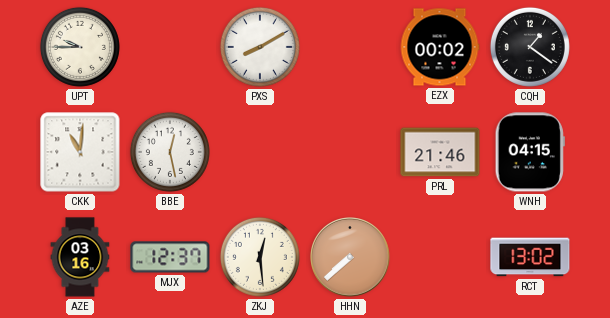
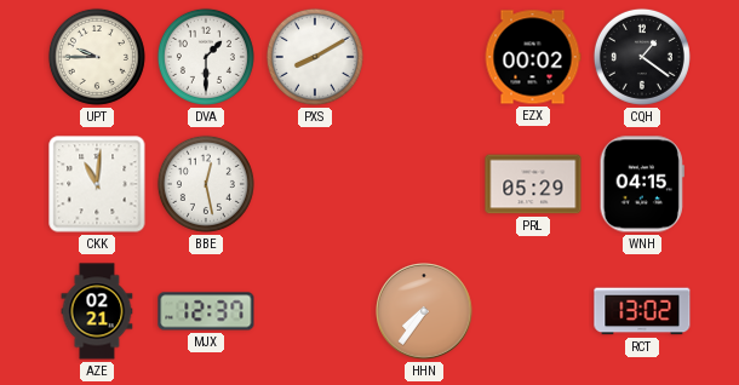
DVA: none -> 1:30
PRL: 21:46 -> 05:29
AZE: 03:16 -> 02:21
ZKJ: 12:29 -> none
HHN: 7:38 -> 7:36
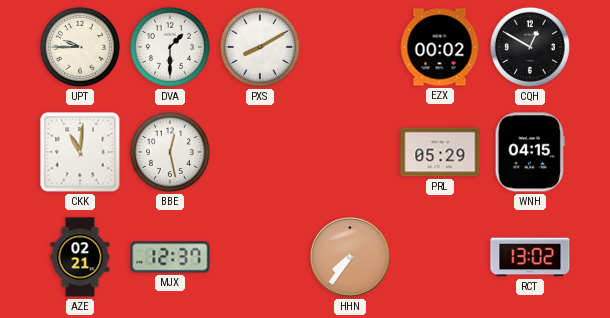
CQH: 1:21 -> 12:50
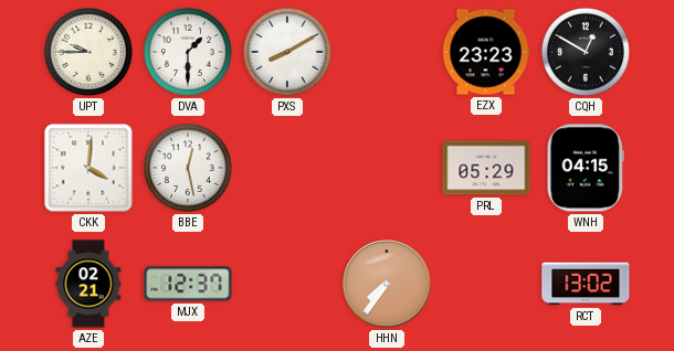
EZX: 00:02 -> 23:23
CKK: 11:01 -> 4:01
